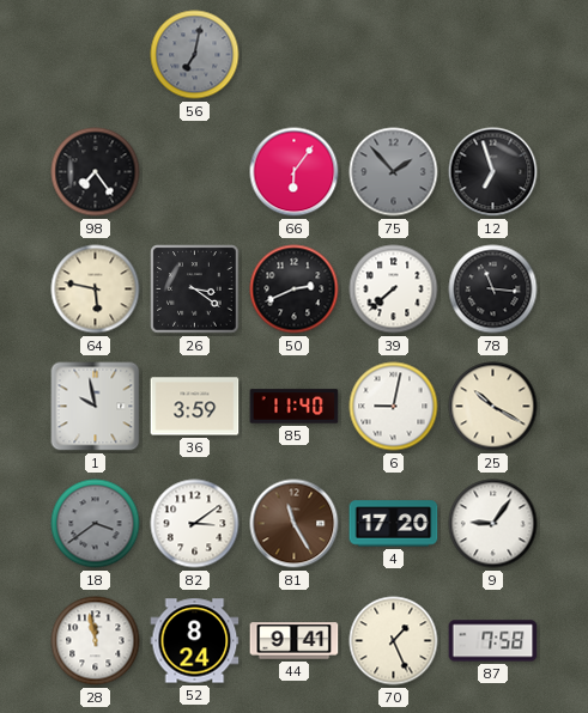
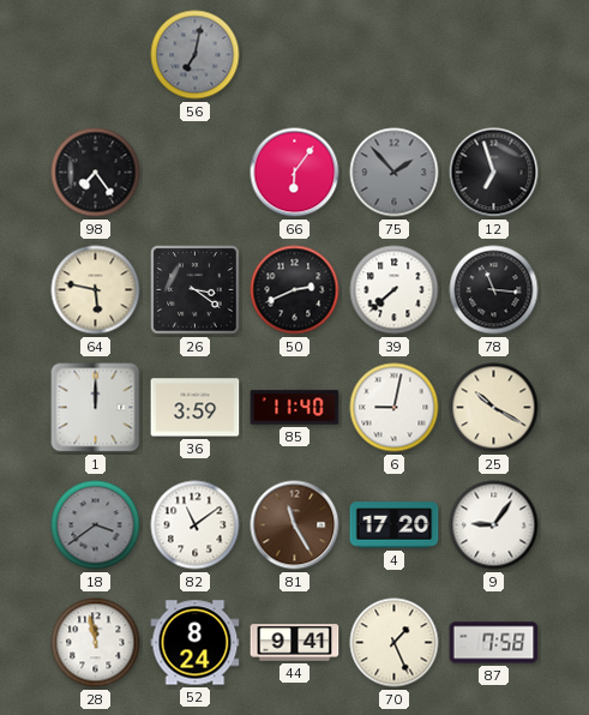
1: 9:58 -> 12:00
82: 3:09 -> 11:09
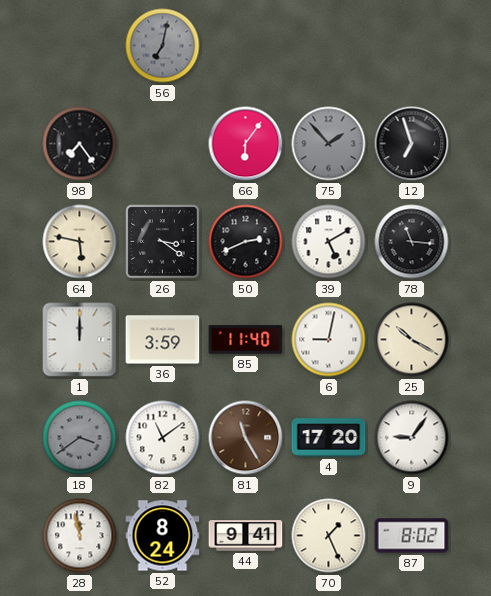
39: 7:38 -> 5:10
87: 7:58 -> 8:02
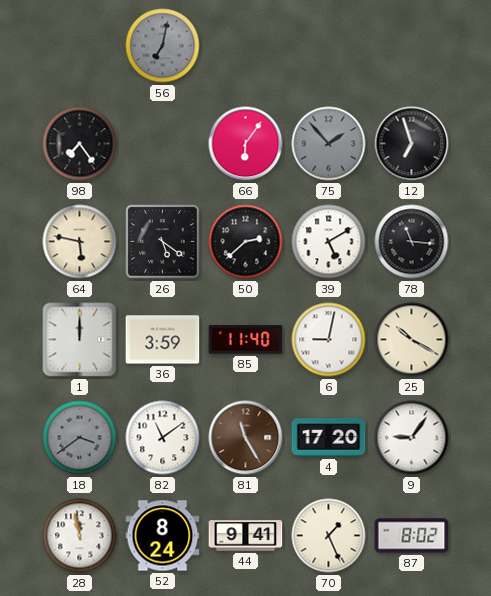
26: 3:21 -> 5:21
50: 2:41 -> 2:38
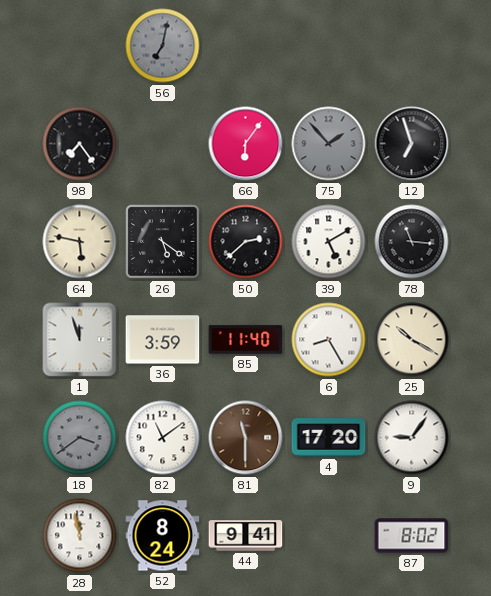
1: 12:00 -> 11:57
6: 9:02 -> 8:25
81: 11:25 -> 11:30
70: 1:26 -> none
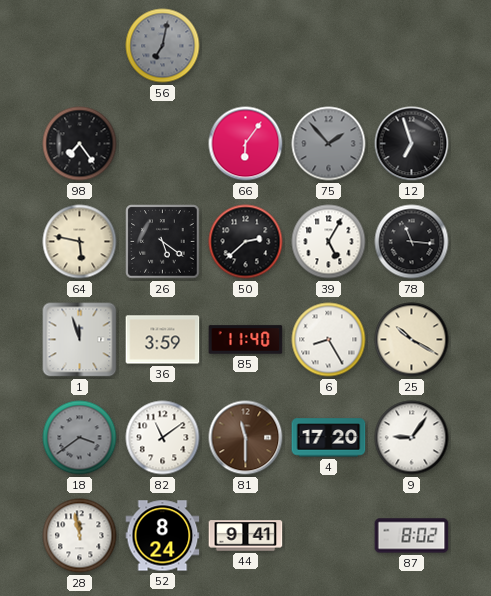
39: 5:10 -> 5:05
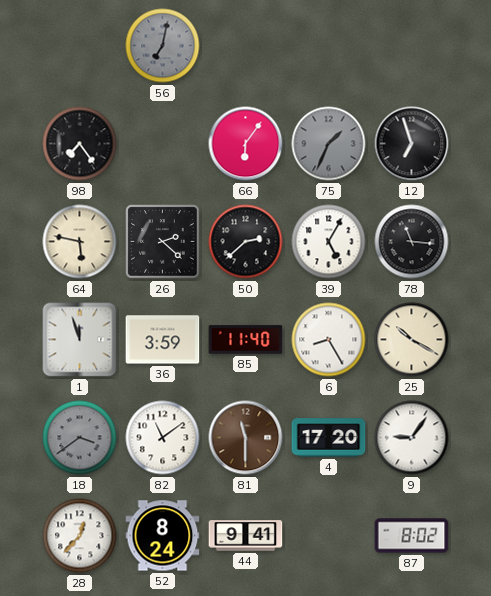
75: 1:53 -> 1:34
26: 5:21 -> 2:22
28: 11:58 -> 12:37
